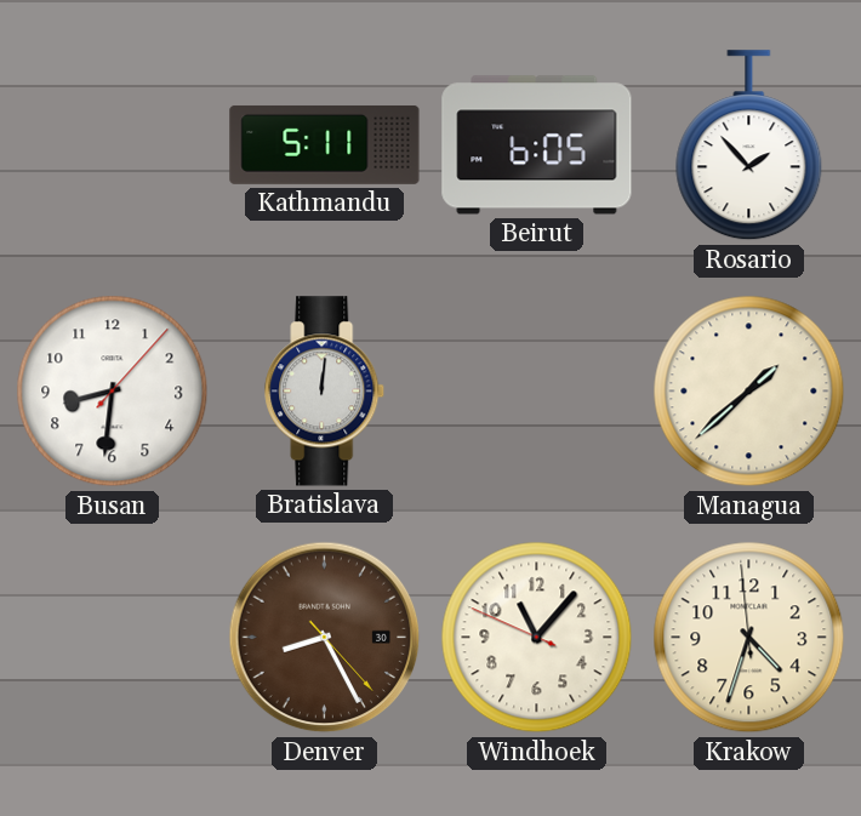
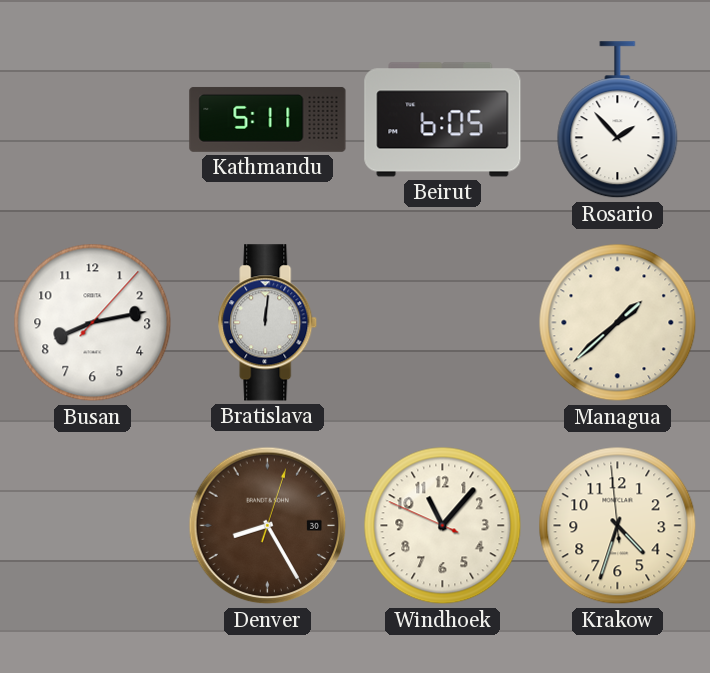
Busan: 8:31 -> 8:13
Denver: 8:25:23 -> 8:25:03
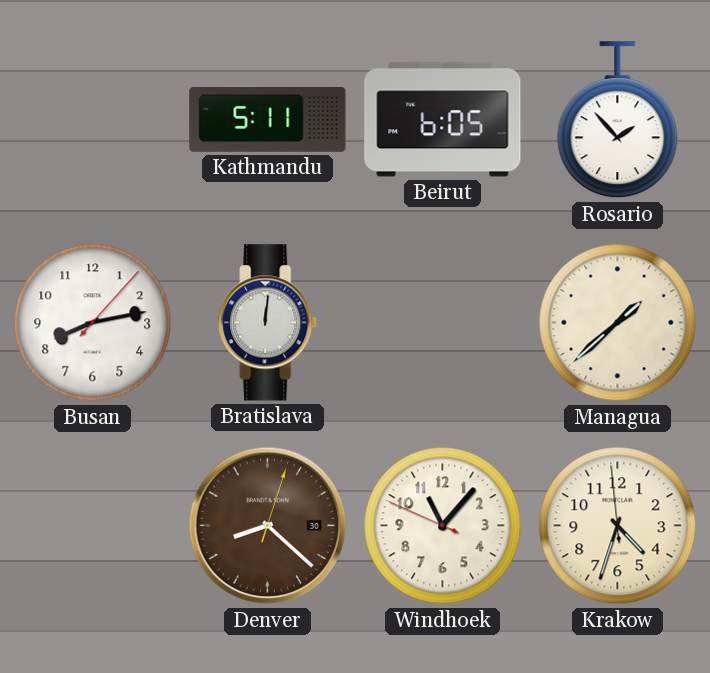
Denver: 8:25 -> 8:22
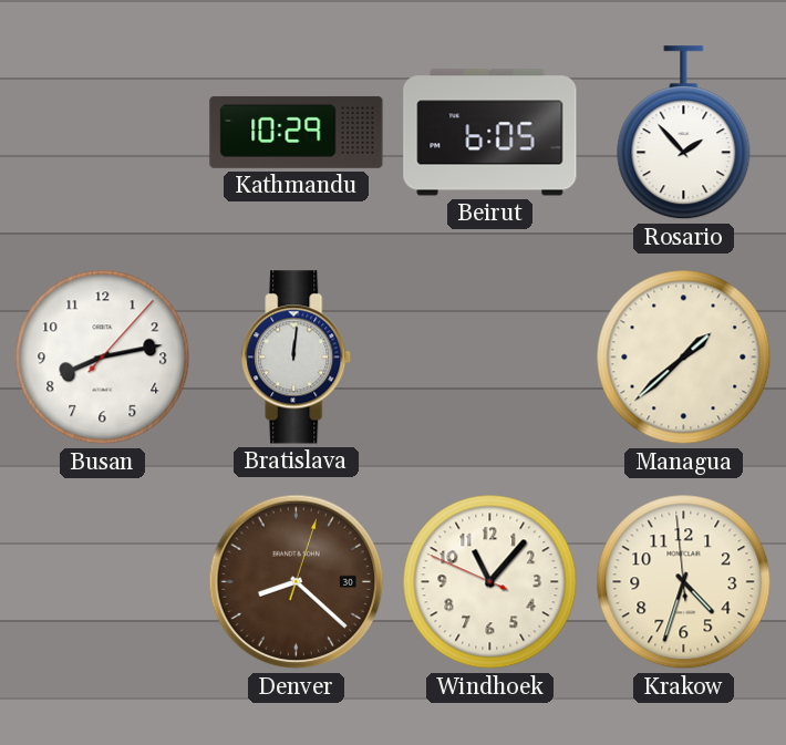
Kathmandu: 5:11 -> 10:29
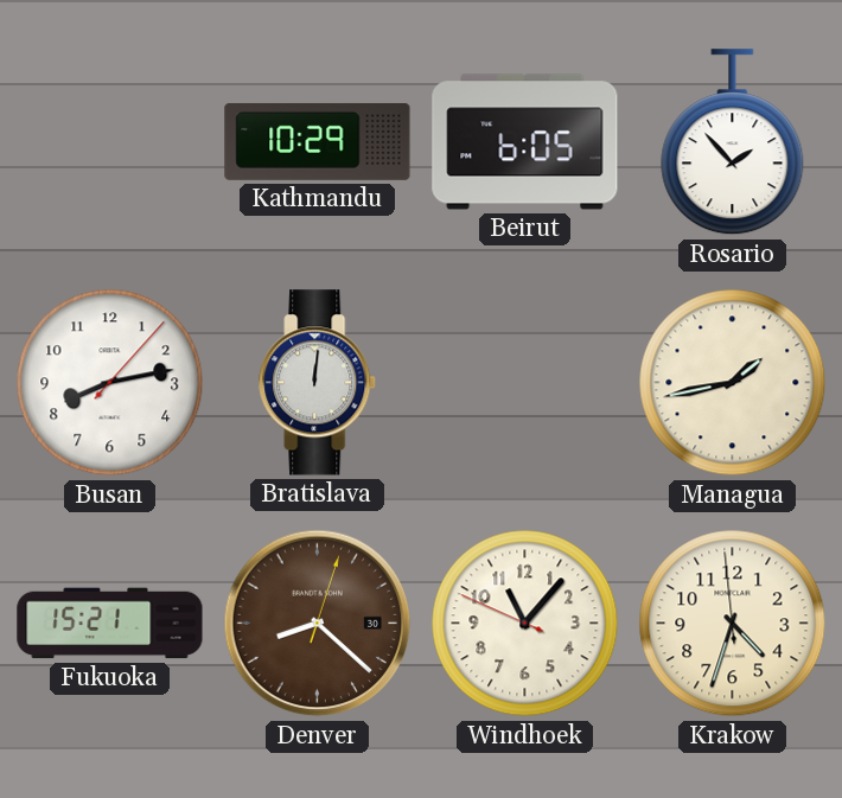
Managua: 1:38 -> 1:43
Fukuoka: none -> 15:21
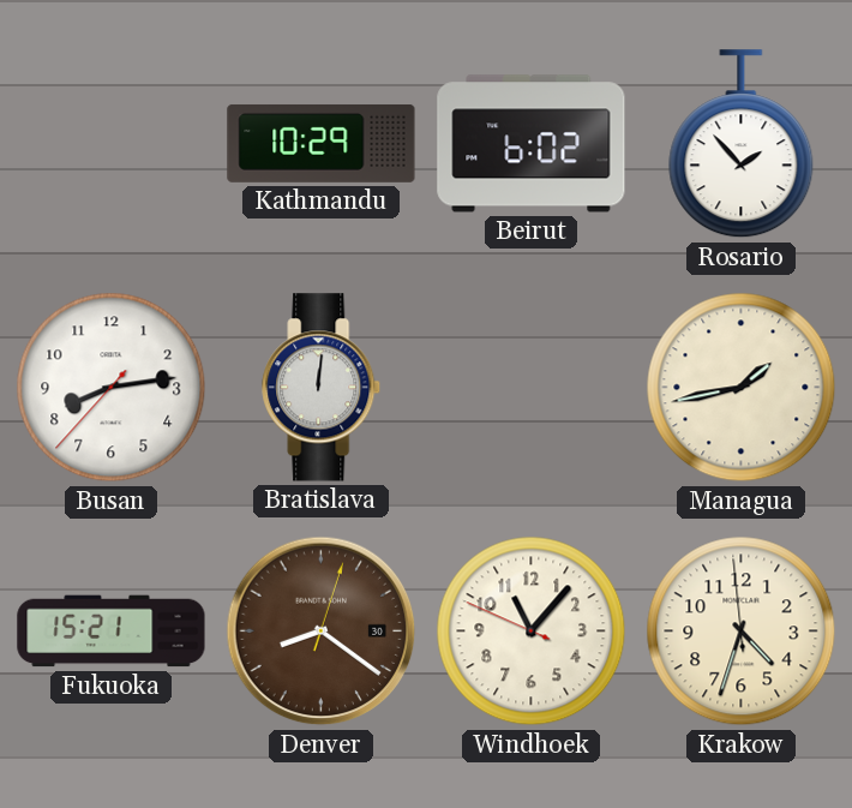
Beirut: 6:05 -> 6:02
Busan: 8:13:07 -> 8:13:37
Denver: 8:22 -> 8:21
